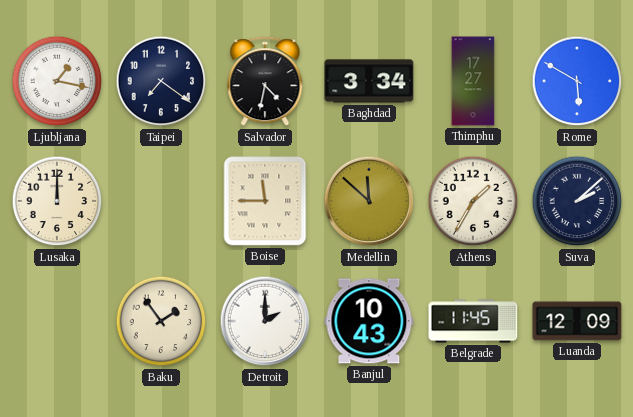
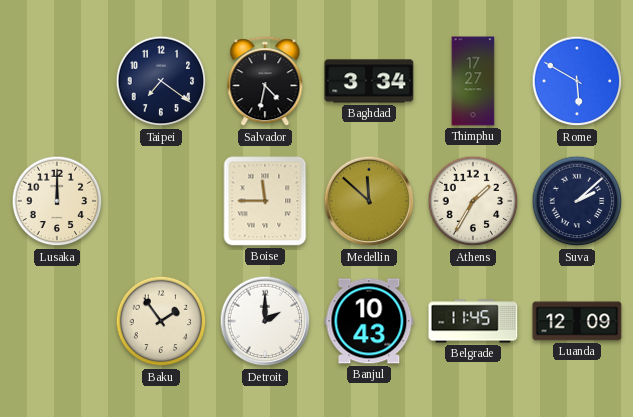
Ljubljana: 1:17 -> none
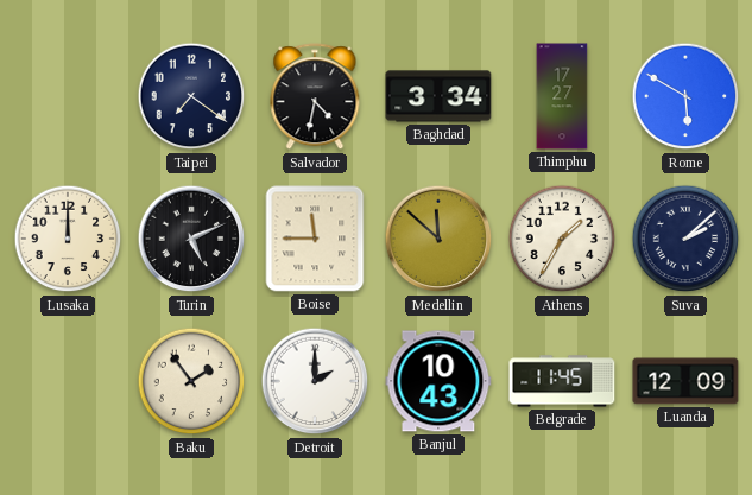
Turin: none -> 5:11
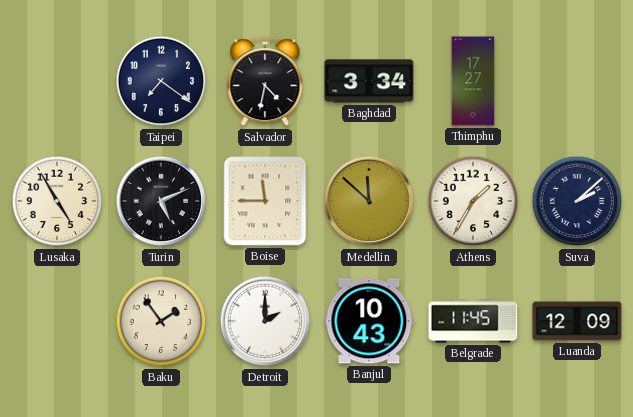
Rome: 5:50 -> none
Lusaka: 12:00 -> 4:55
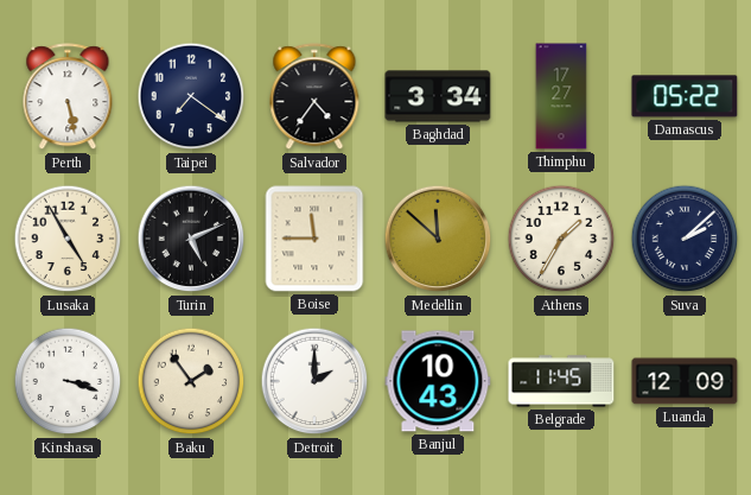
Perth: none -> 5:28
Salvador: 4:32 -> 4:36
Damascus: none -> 05:22
Kinshasa: none -> 3:18
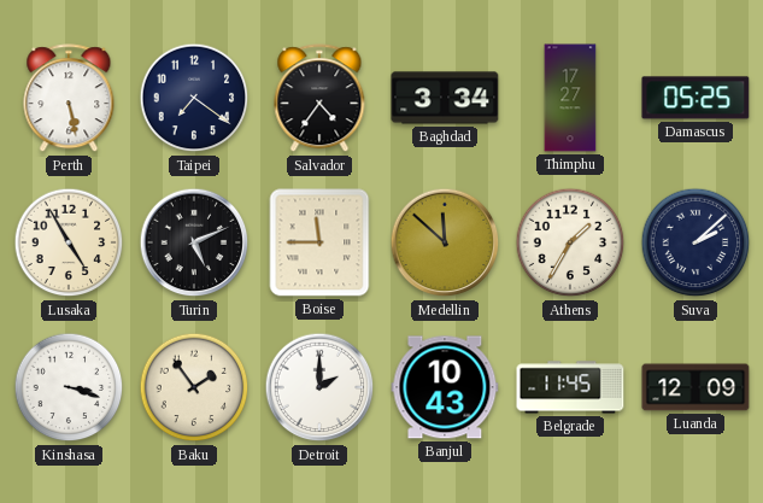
Damascus: 05:22 -> 05:25
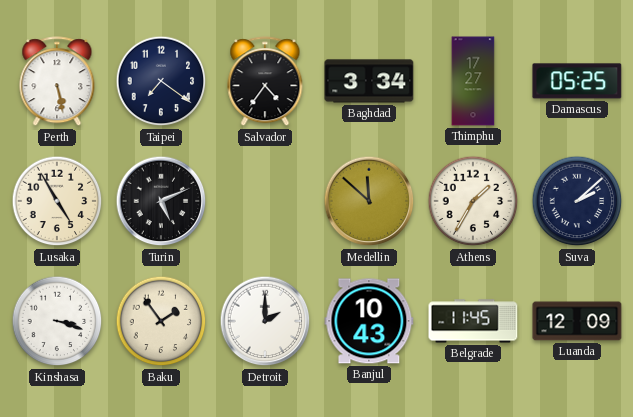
Boise: 11:45 -> none
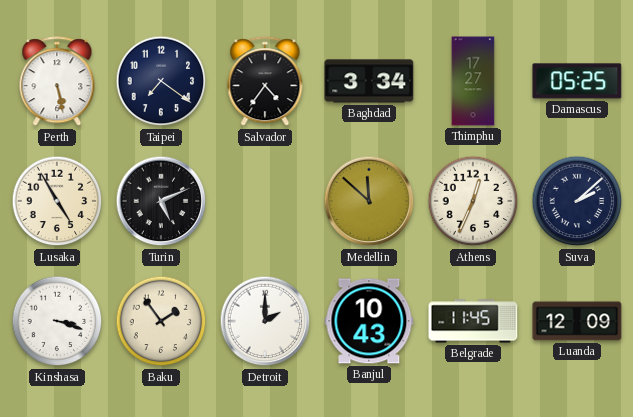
Athens: 1:35 -> 12:34
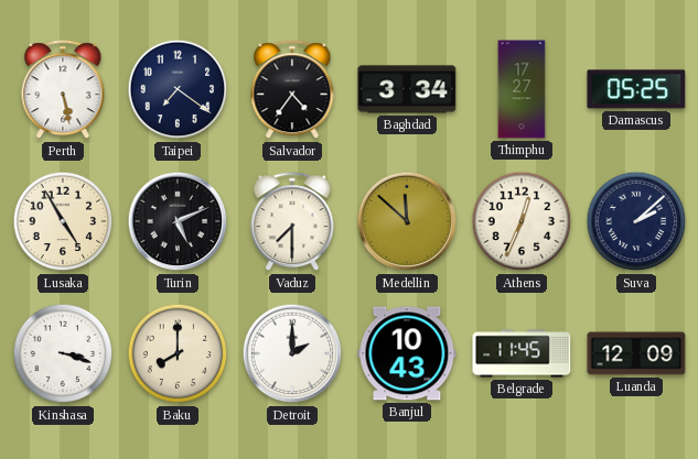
Vaduz: none -> 7:30
Baku: 1:54 -> 8:00
